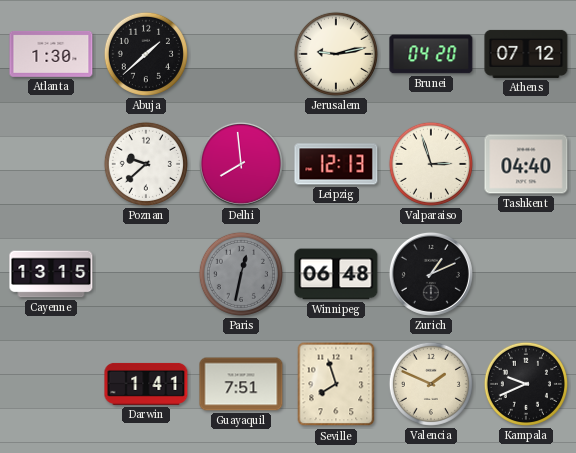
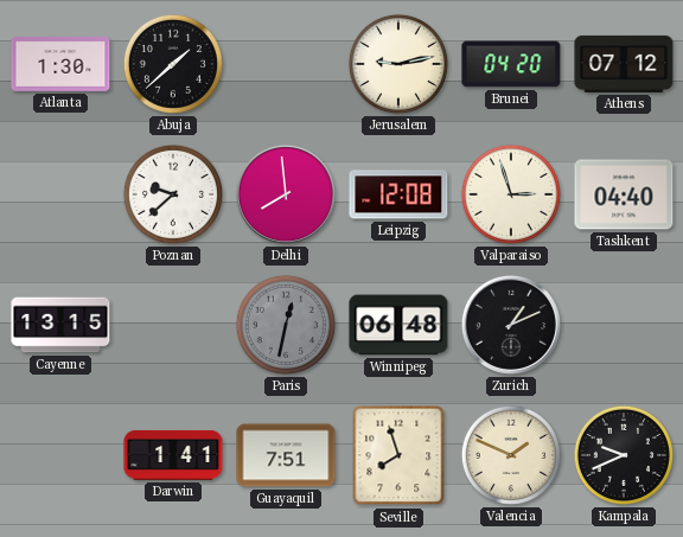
Leipzig: 12:13 -> 12:08
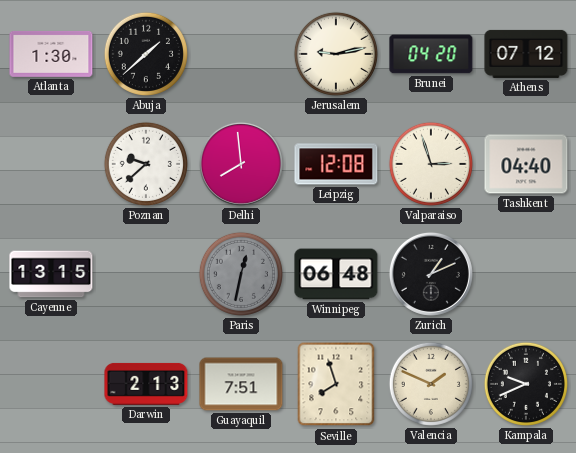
Darwin: 1:41 -> 2:13
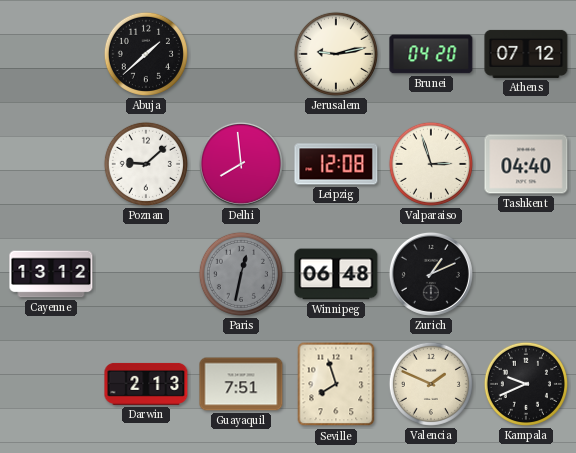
Atlanta: 1:30 -> none
Poznan: 9:38 -> 9:08
Cayenne: 13:15 -> 13:12
